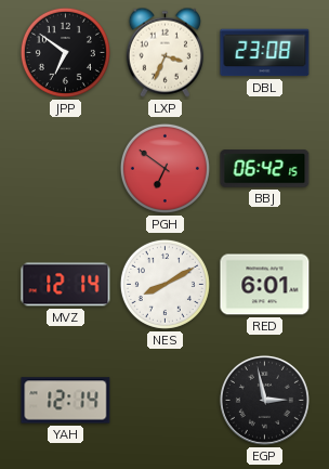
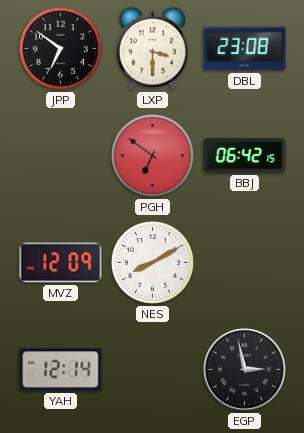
LXP: 3:34 -> 3:30
MVZ: 12:14 -> 12:09
RED: 6:01 -> none
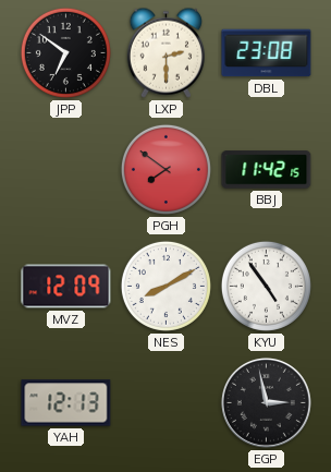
LXP: 3:30 -> 2:30
PGH: 6:51 -> 7:51
BBJ: 06:42 -> 11:42
KYU: none -> 4:54
YAH: 12:14 -> 12:13
